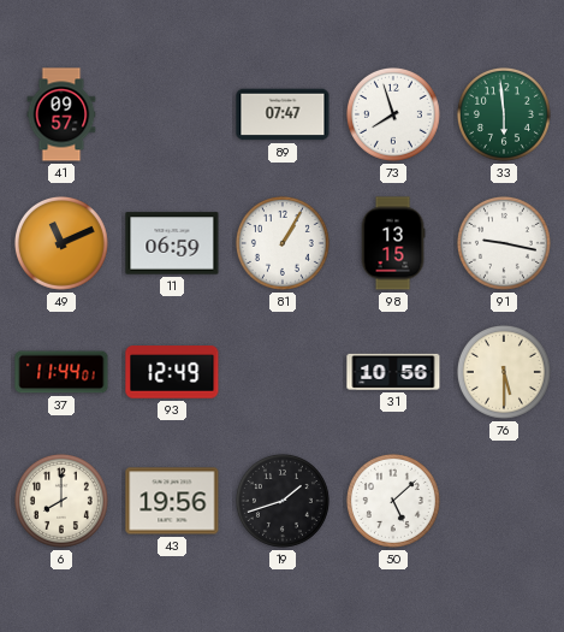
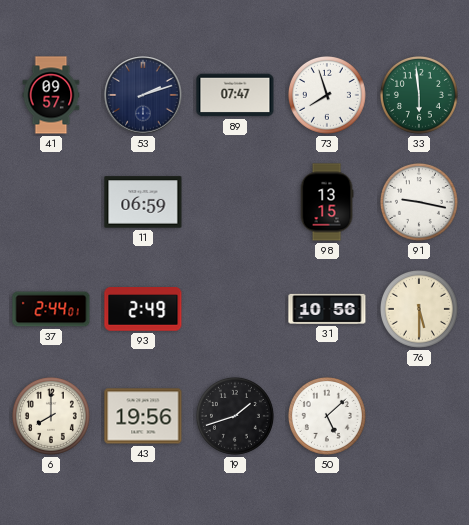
53: none -> 2:12
49: 11:11 -> none
81: 1:05 -> none
37: 11:44 -> 2:44
93: 12:49 -> 2:49
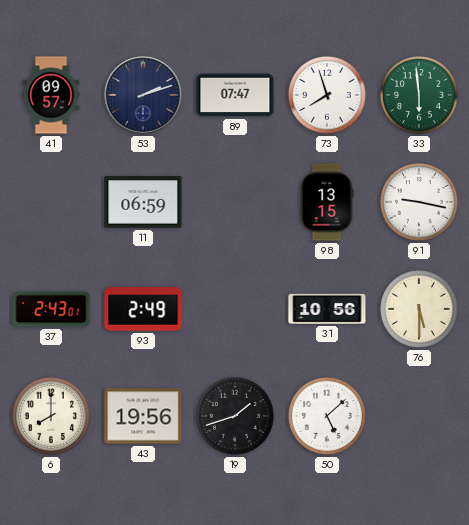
37: 2:44 -> 2:43
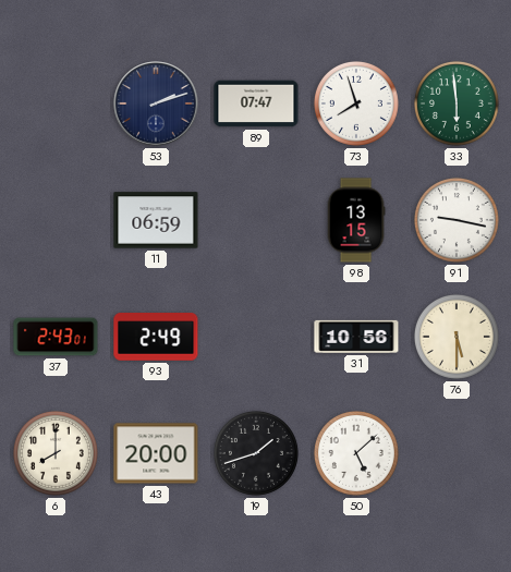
41: 09:57 -> none
43: 19:56 -> 20:00
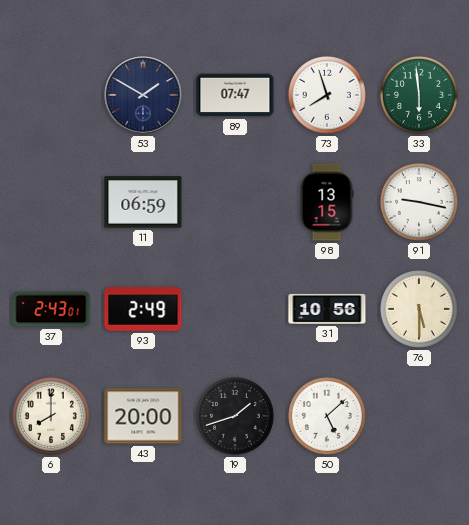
53: 2:12 -> 1:50
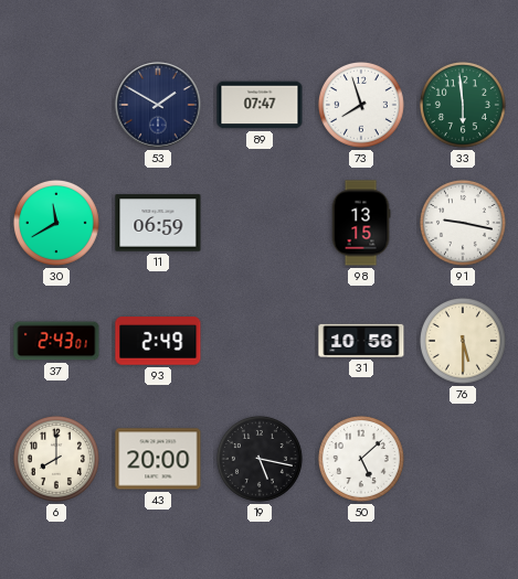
30: none -> 11:40
19: 1:42 -> 5:17
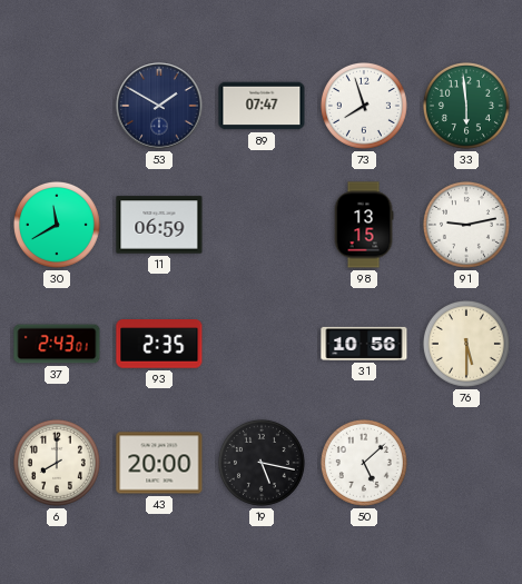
91: 9:17 -> 9:13
93: 2:49 -> 2:35
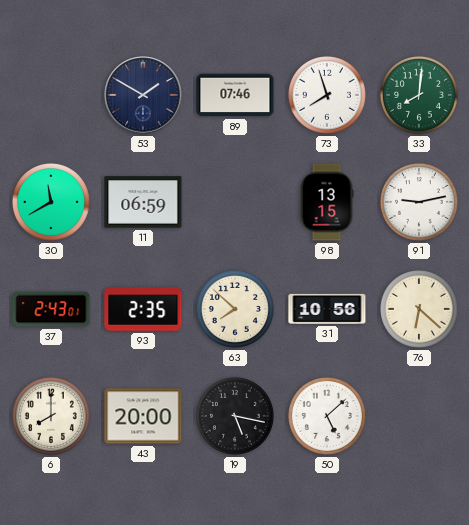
89: 07:47 -> 07:46
33: 5:59 -> 8:01
63: none -> 7:52
76: 5:30 -> 6:22
